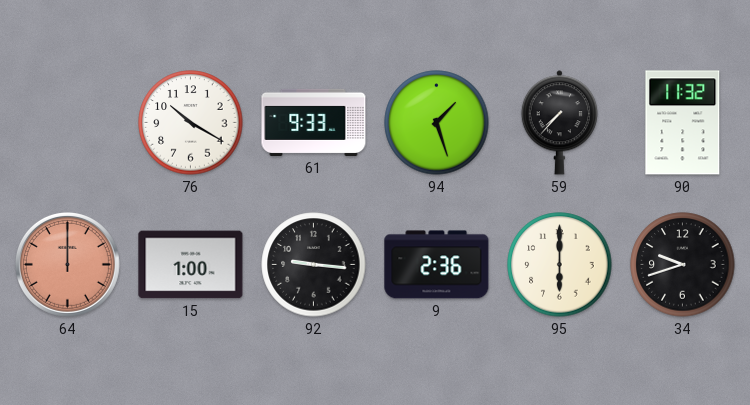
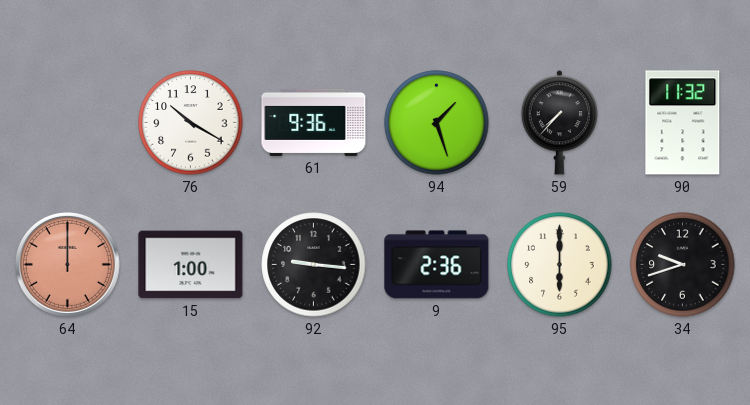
61: 9:33 -> 9:36
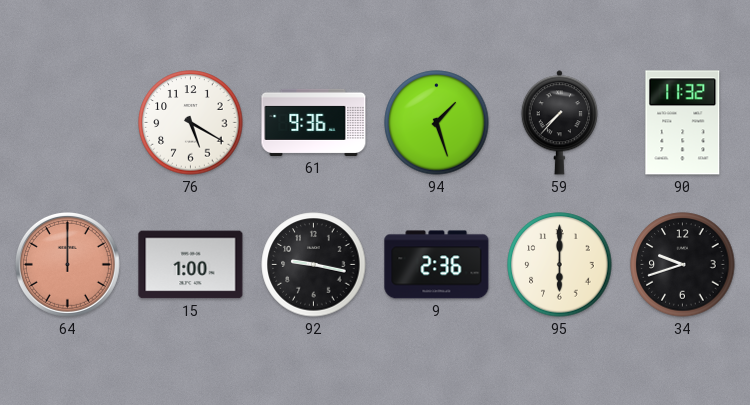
76: 10:20 -> 5:20
92: 9:16 -> 9:17
